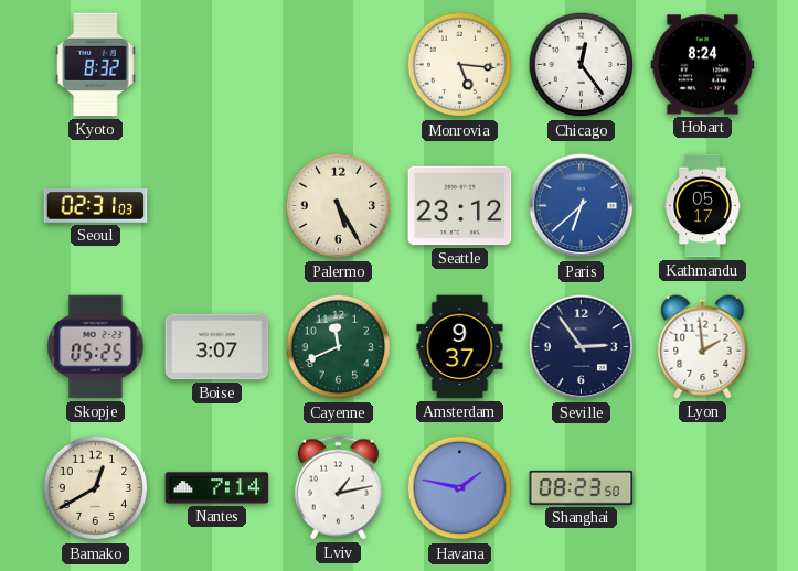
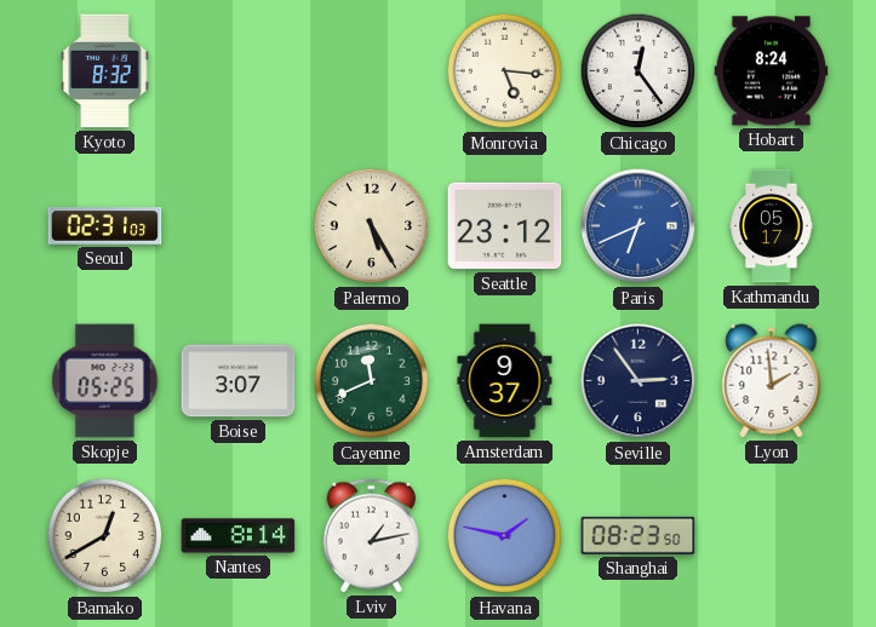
Paris: 6:38 -> 6:41
Nantes: 7:14 -> 8:14
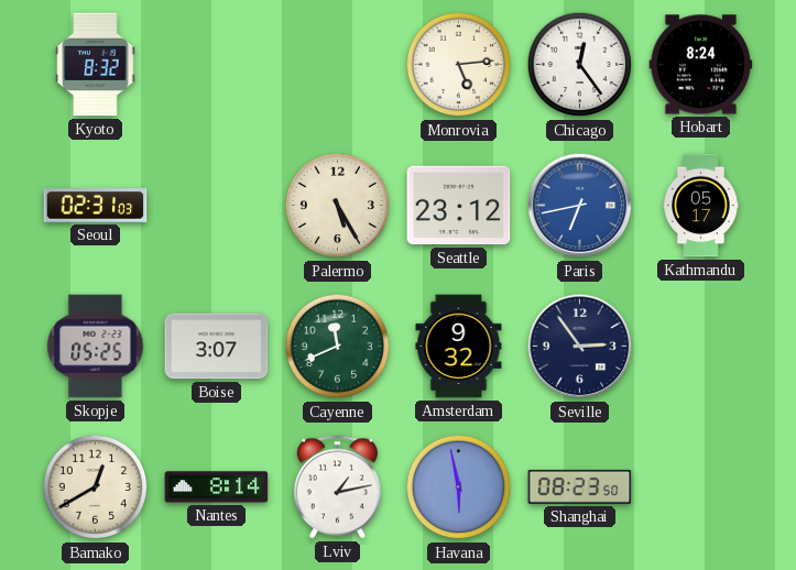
Monrovia: 5:16 -> 5:14
Paris: 6:41 -> 6:43
Amsterdam: 9:37 -> 9:32
Lyon: 1:59 -> none
Havana: 1:47 -> 5:58
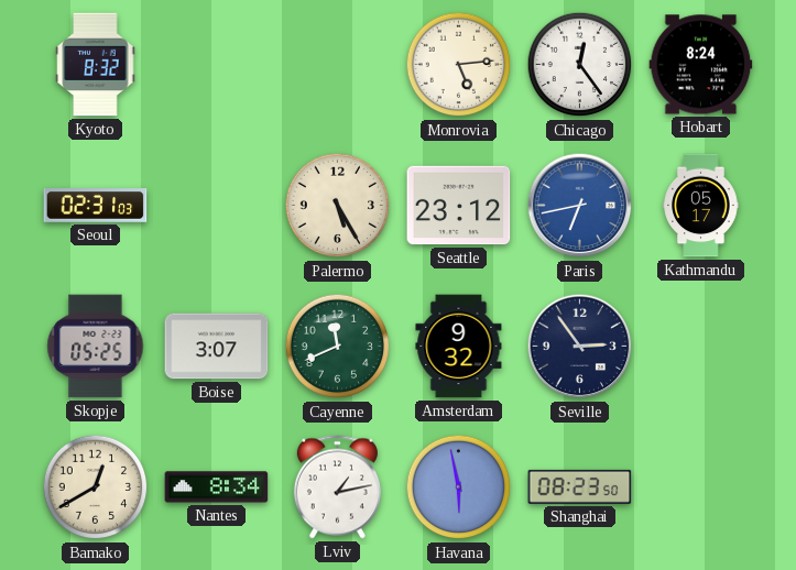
Nantes: 8:14 -> 8:34
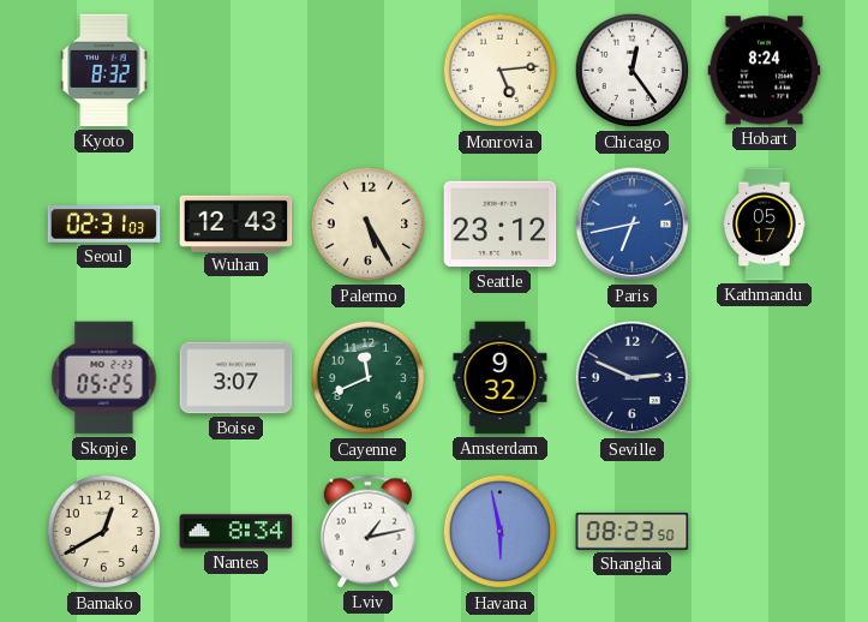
Wuhan: none -> 12:43
Seville: 2:54 -> 2:49
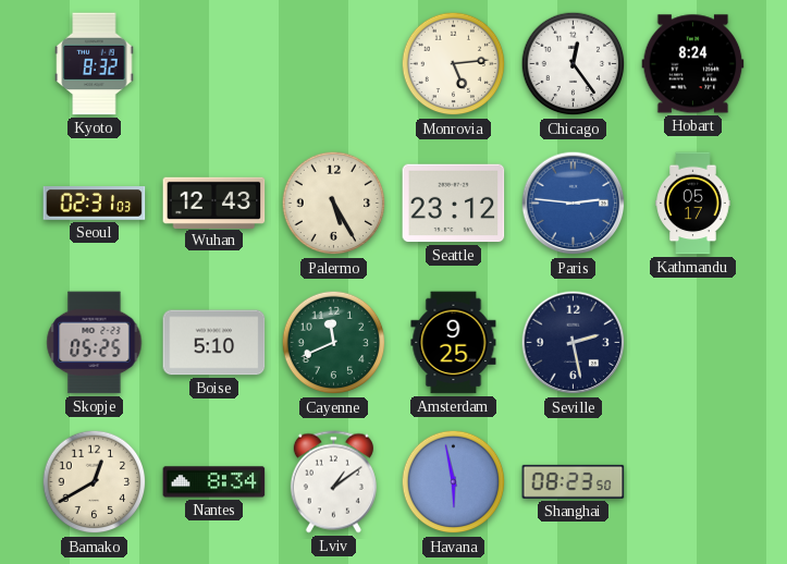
Paris: 6:43 -> 2:46
Boise: 3:07 -> 5:10
Amsterdam: 9:32 -> 9:25
Seville: 2:49 -> 2:28
Lviv: 1:13 -> 1:09
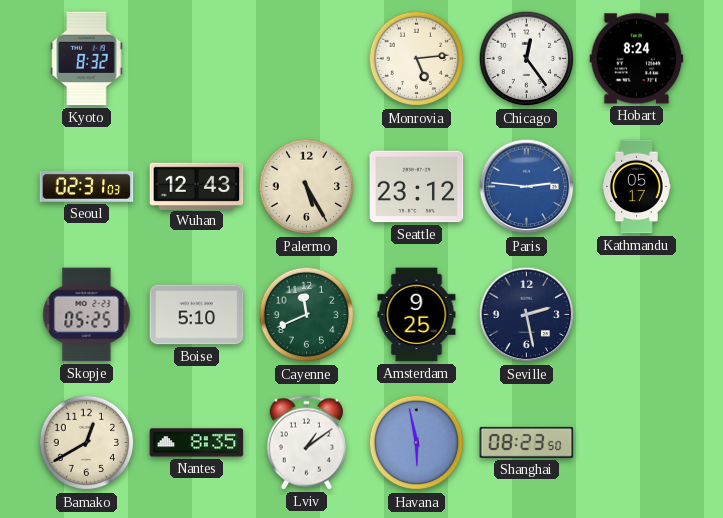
Nantes: 8:34 -> 8:35
